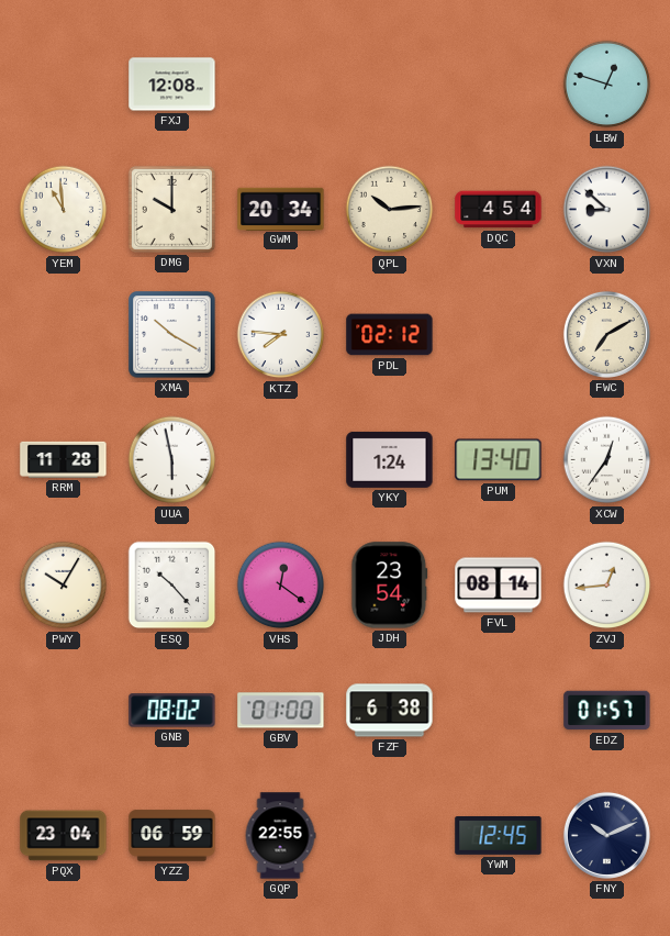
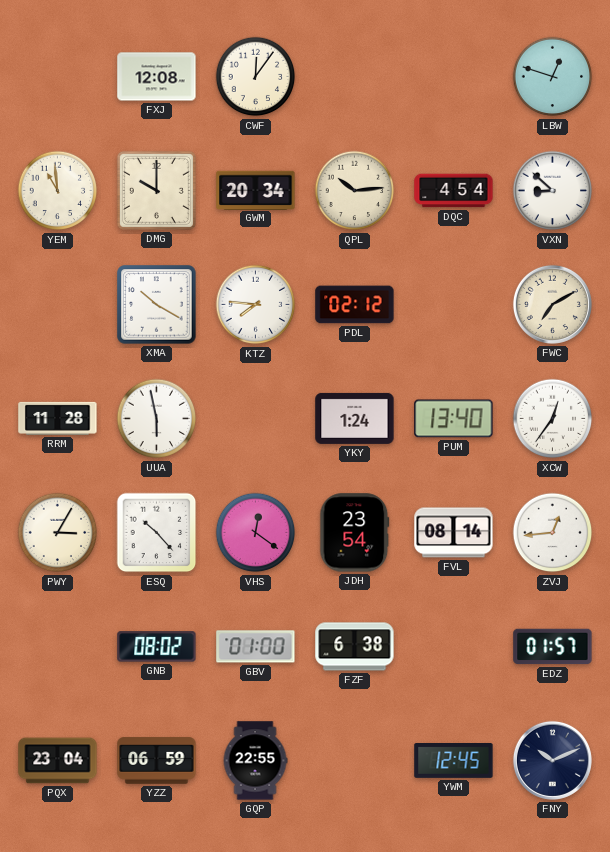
CWF: none -> 12:06
PWY: 10:05 -> 3:05
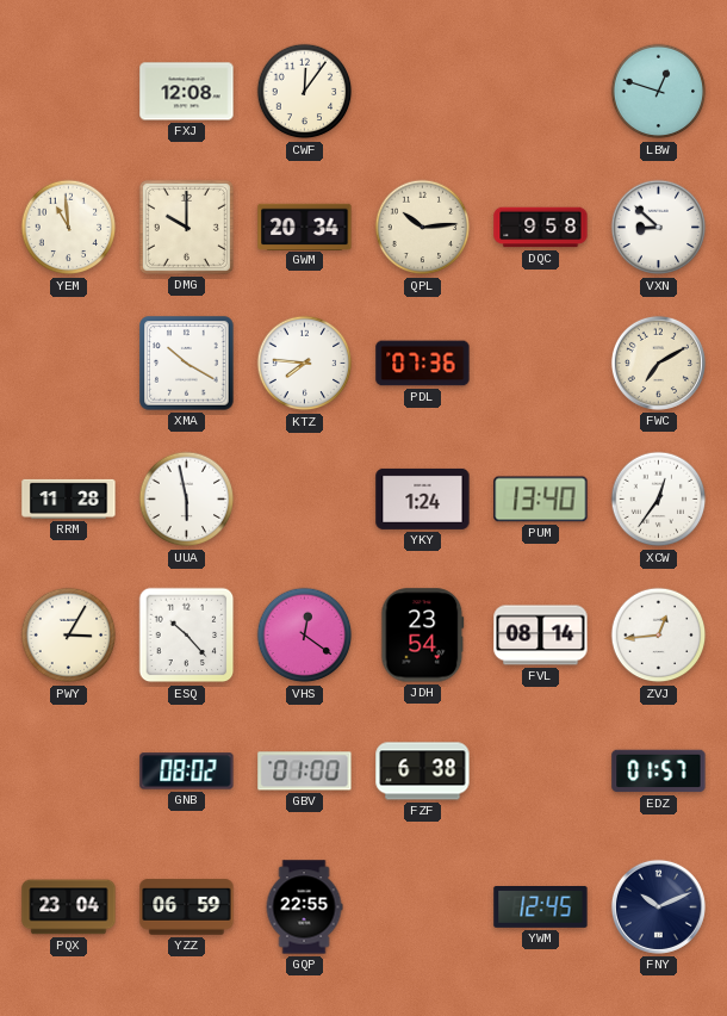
DQC: 4:54 -> 9:58
PDL: 02:12 -> 07:36
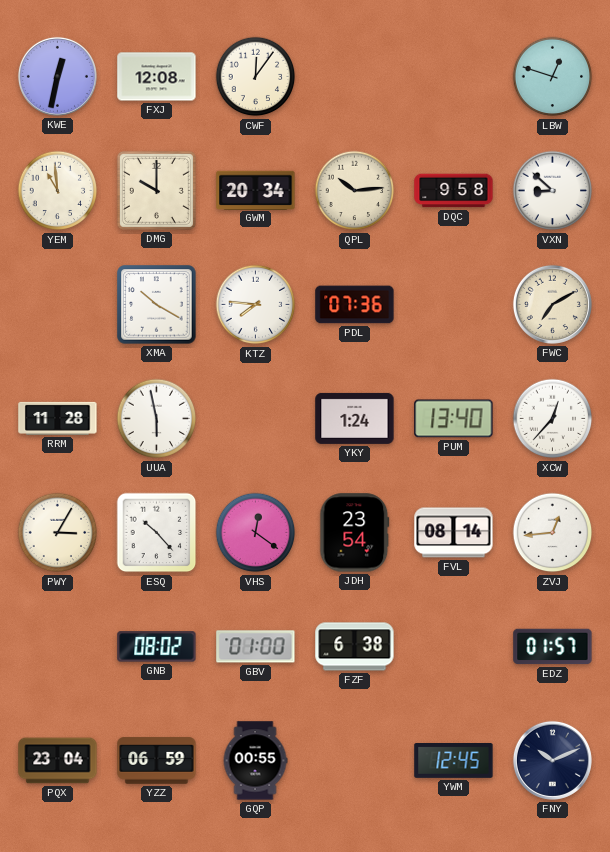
KWE: none -> 12:32
XCW: 12:36 -> 12:37
GQP: 22:55 -> 00:55
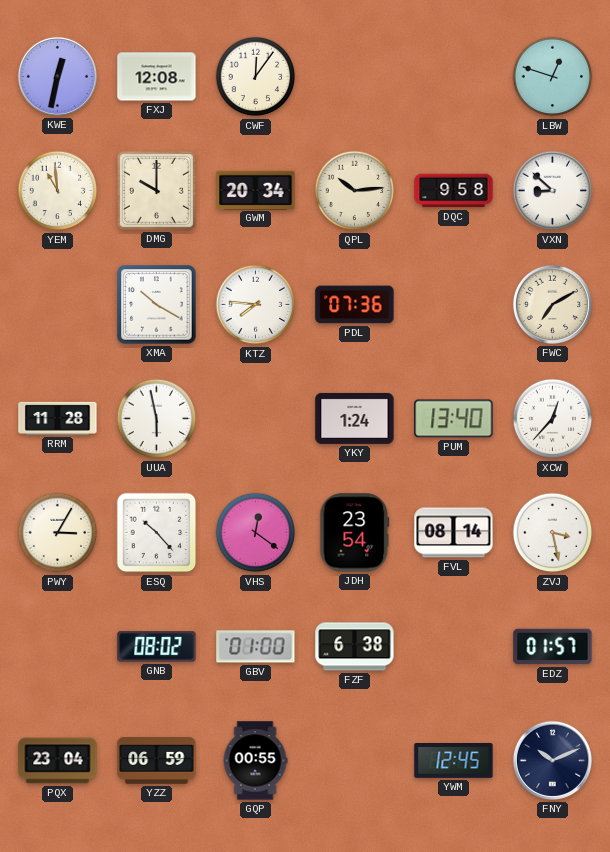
ZVJ: 12:44 -> 3:28
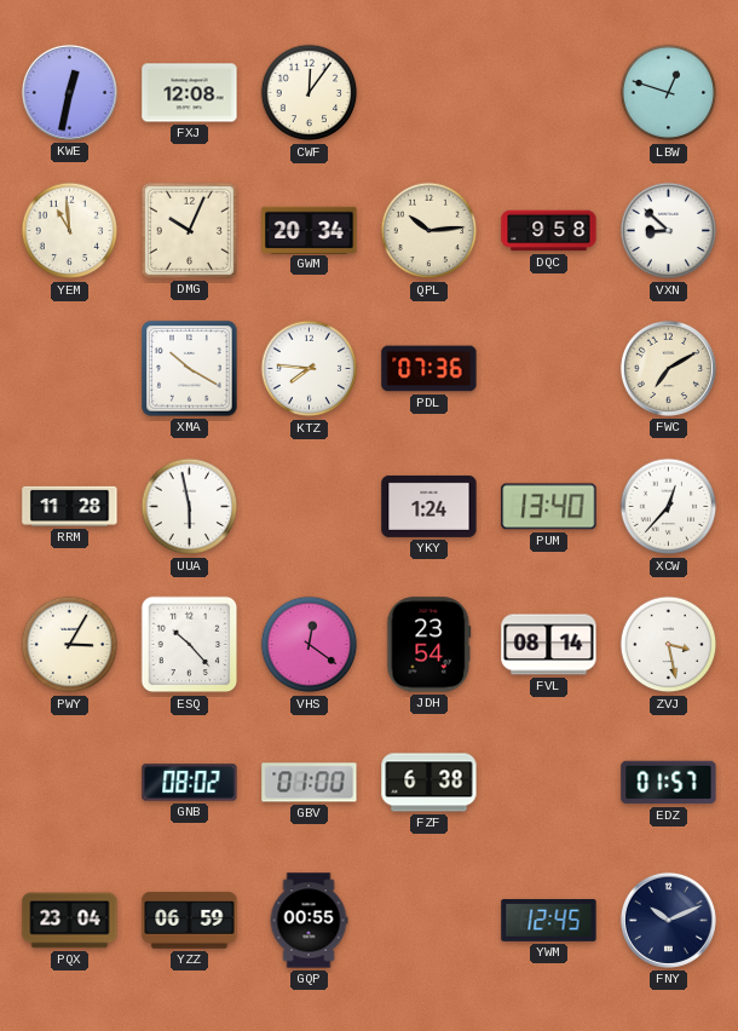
DMG: 10:00 -> 10:04
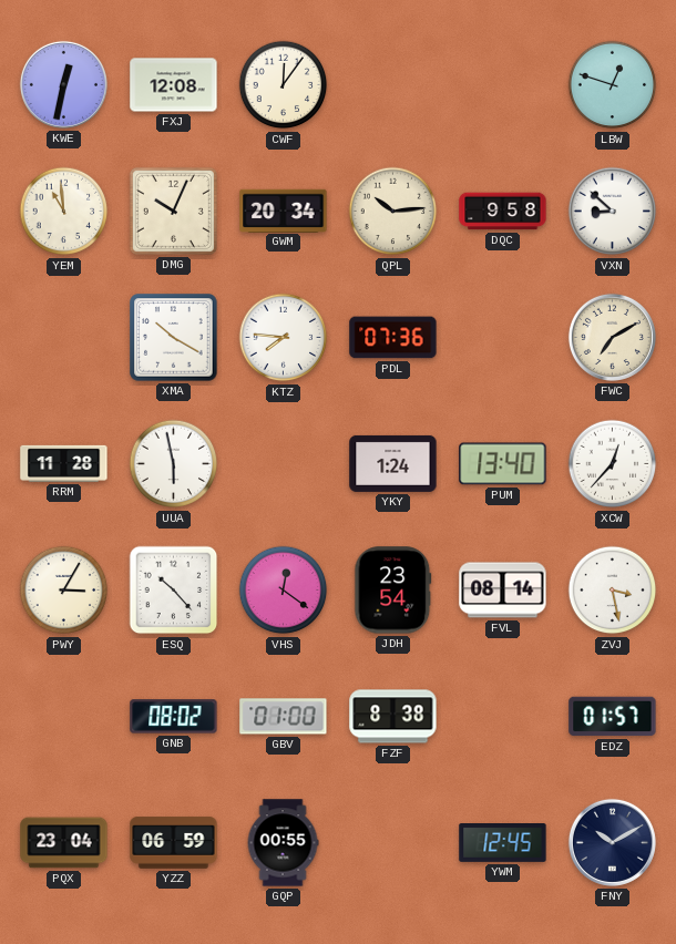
FZF: 6:38 -> 8:38
FNY: 10:11 -> 10:10
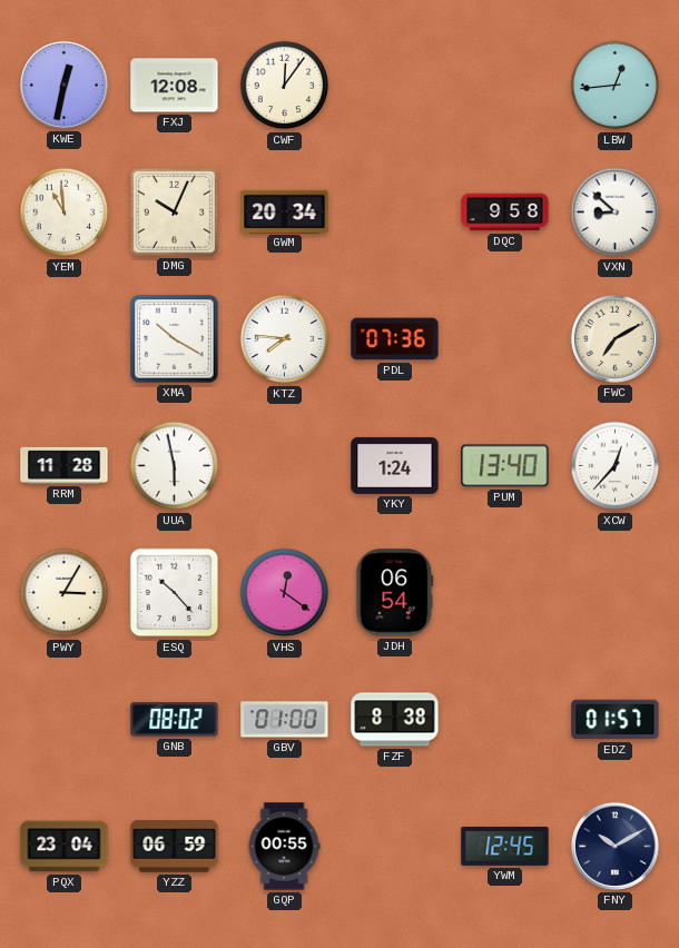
LBW: 12:48 -> 12:44
QPL: 10:14 -> none
JDH: 23:54 -> 06:54
FVL: 08:14 -> none
ZVJ: 3:28 -> none
